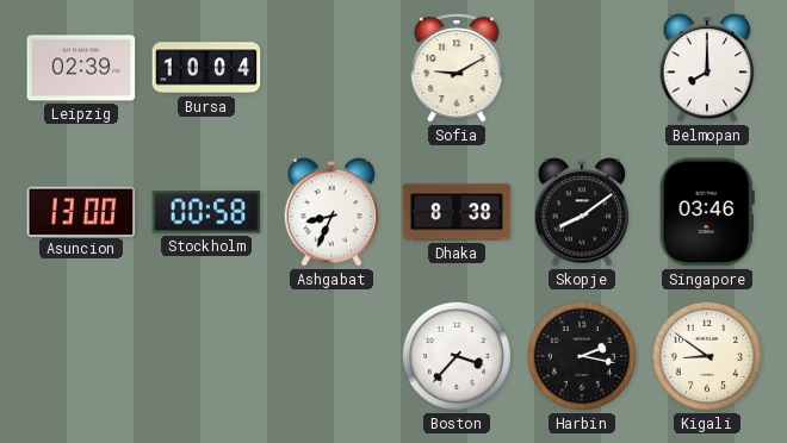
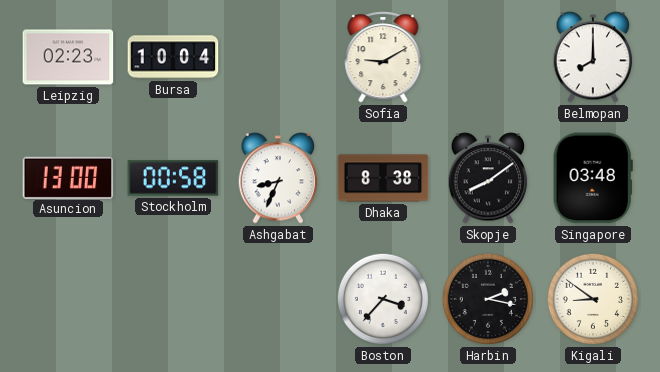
Leipzig: 02:39 -> 02:23
Singapore: 03:46 -> 03:48
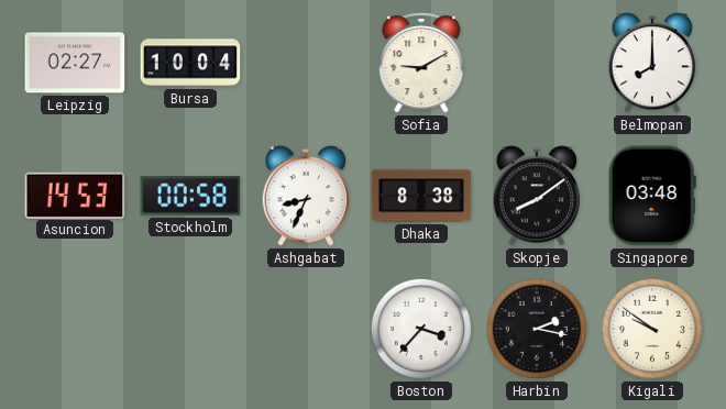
Leipzig: 02:23 -> 02:27
Asuncion: 13:00 -> 14:53
Kigali: 8:51 -> 9:51
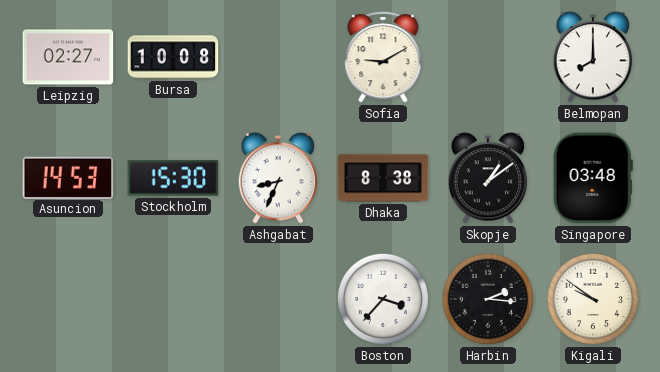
Bursa: 10:04 -> 10:08
Stockholm: 00:58 -> 15:30
Skopje: 8:09 -> 1:09
Harbin: 2:17 -> 2:16
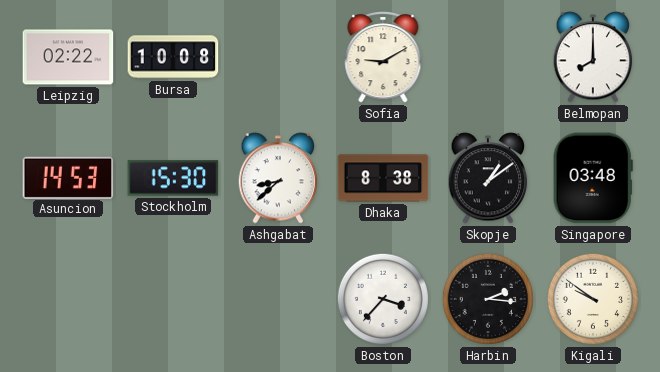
Leipzig: 02:27 -> 02:22
Ashgabat: 8:34 -> 8:38
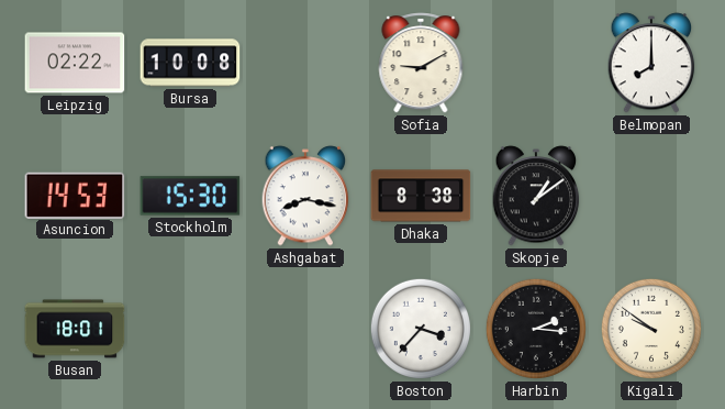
Ashgabat: 8:38 -> 8:17
Singapore: 03:48 -> none
Busan: none -> 18:01
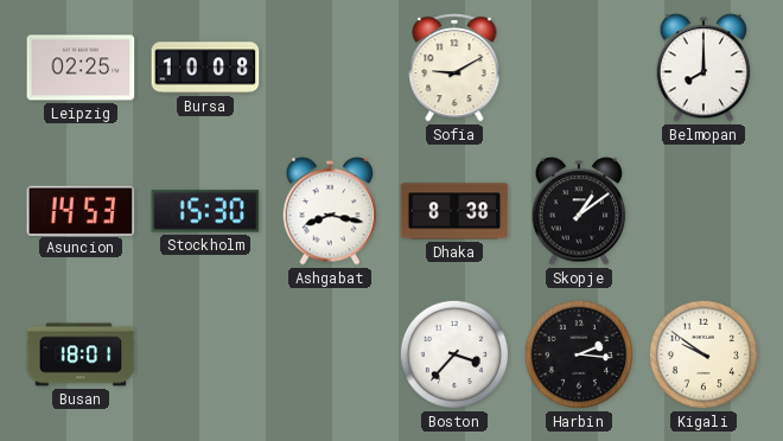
Leipzig: 02:22 -> 02:25
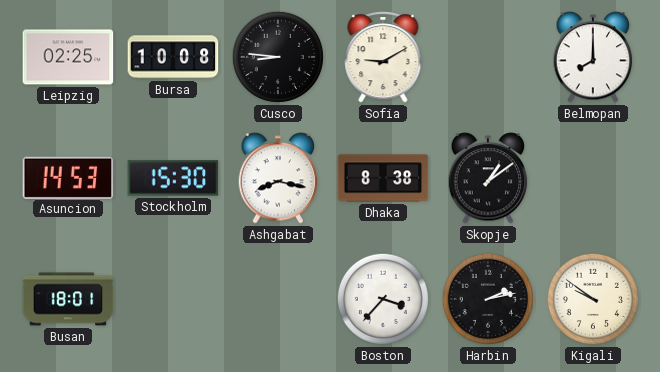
Cusco: none -> 8:46
Harbin: 2:16 -> 2:13
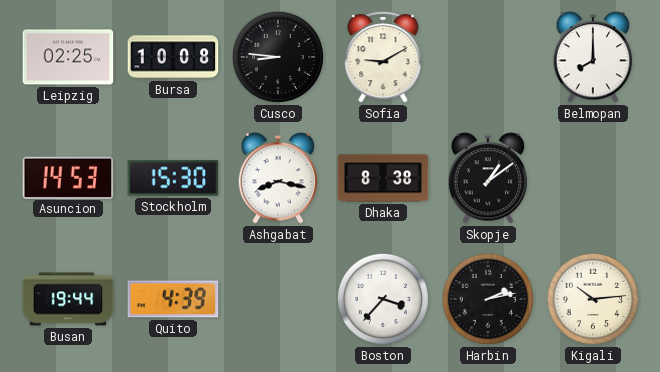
Busan: 18:01 -> 19:44
Quito: none -> 4:39
Kigali: 9:51 -> 10:14
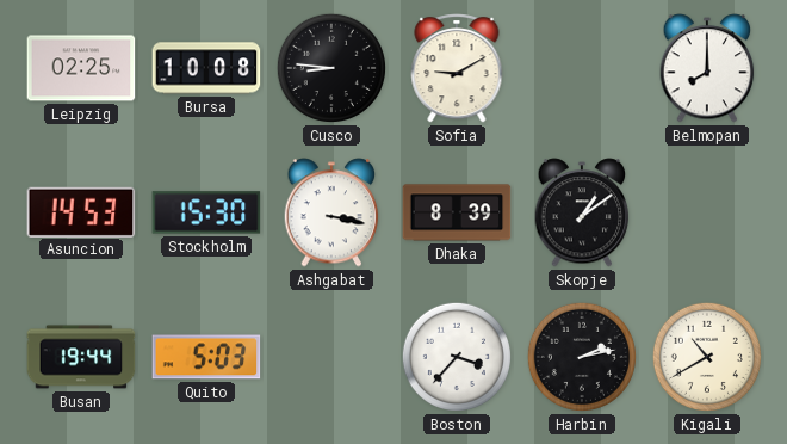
Ashgabat: 8:17 -> 3:17
Dhaka: 8:38 -> 8:39
Quito: 4:39 -> 5:03
Kigali: 10:14 -> 10:40
